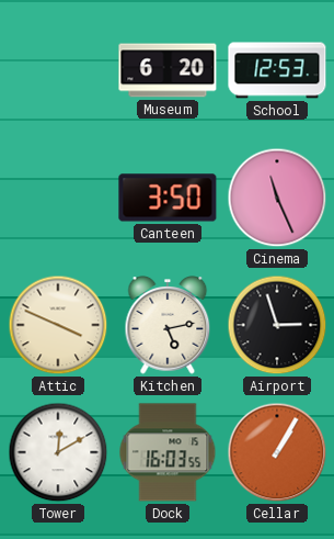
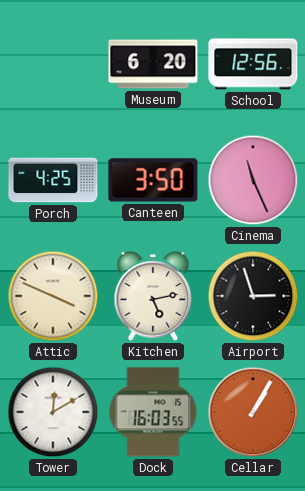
School: 12:53 -> 12:56
Porch: none -> 4:25
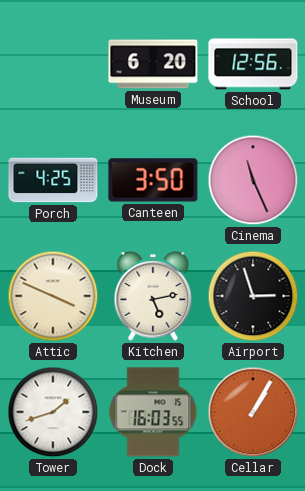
Tower: 12:10 -> 1:42
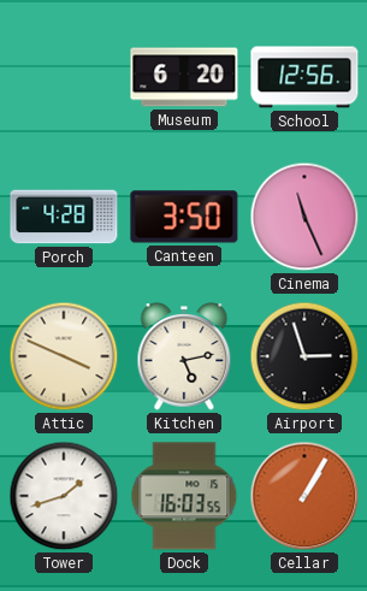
Porch: 4:25 -> 4:28
